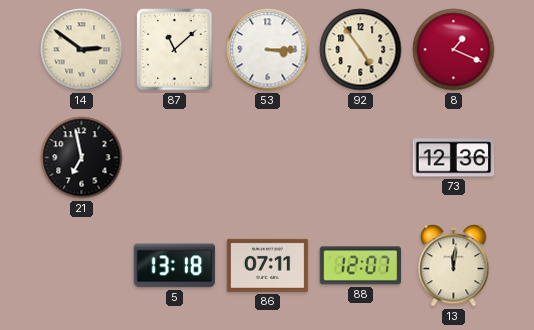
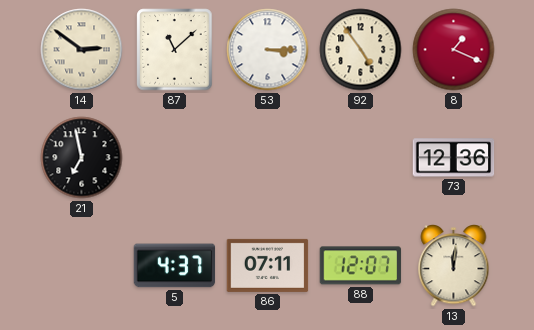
5: 13:18 -> 4:37
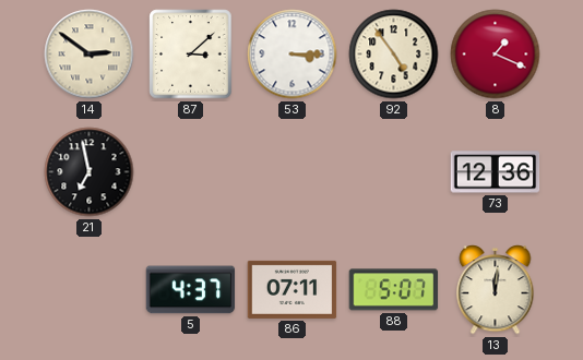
87: 11:08 -> 3:08
88: 12:07 -> 5:07
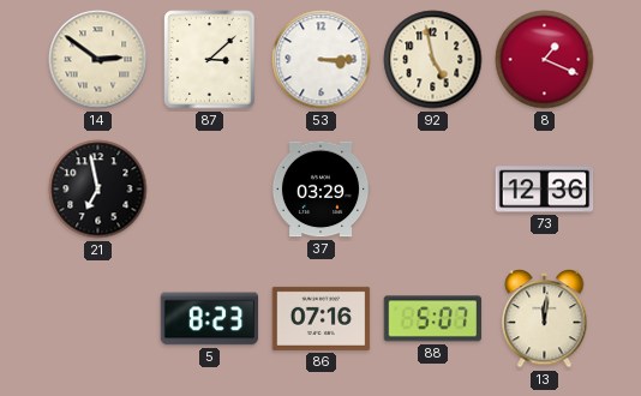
92: 4:54 -> 4:58
37: none -> 03:29
5: 4:37 -> 8:23
86: 07:11 -> 07:16
